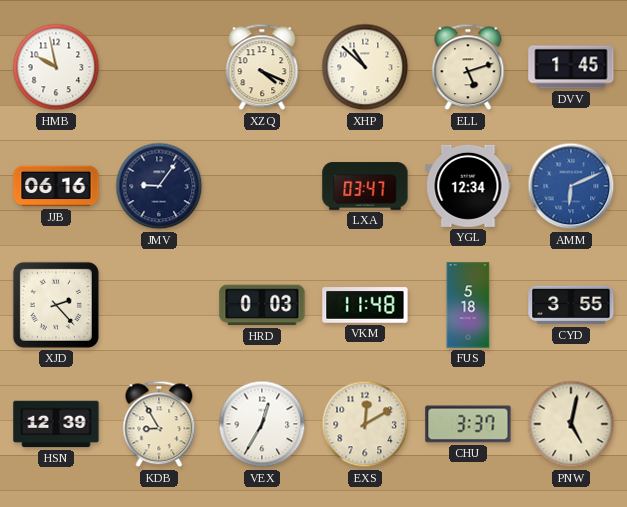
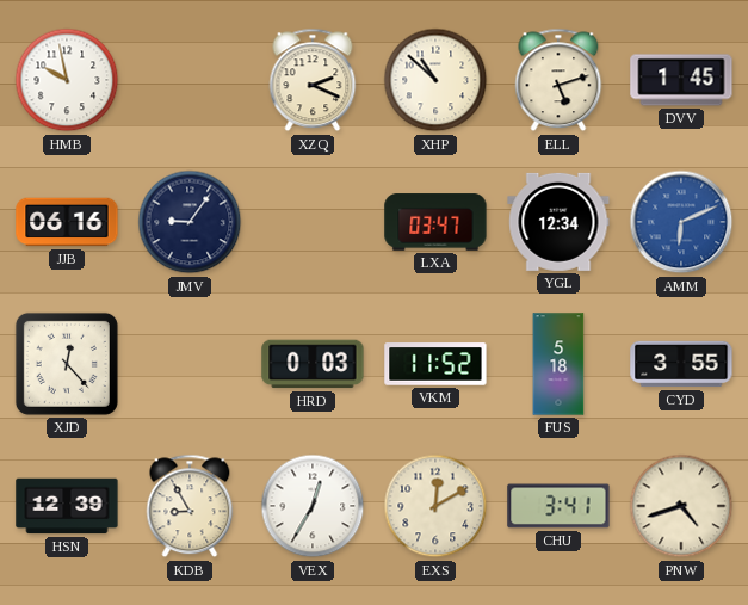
XZQ: 4:19 -> 2:19
XJD: 2:23 -> 12:23
VKM: 11:48 -> 11:52
CHU: 3:37 -> 3:41
PNW: 5:02 -> 4:42
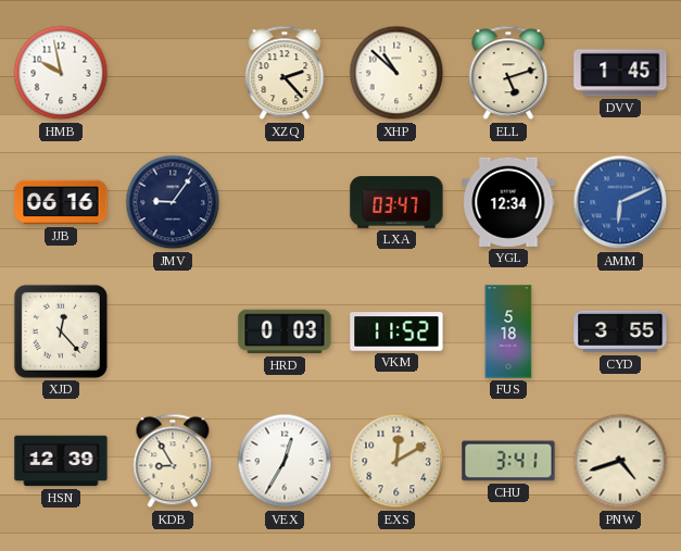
XZQ: 2:19 -> 2:23
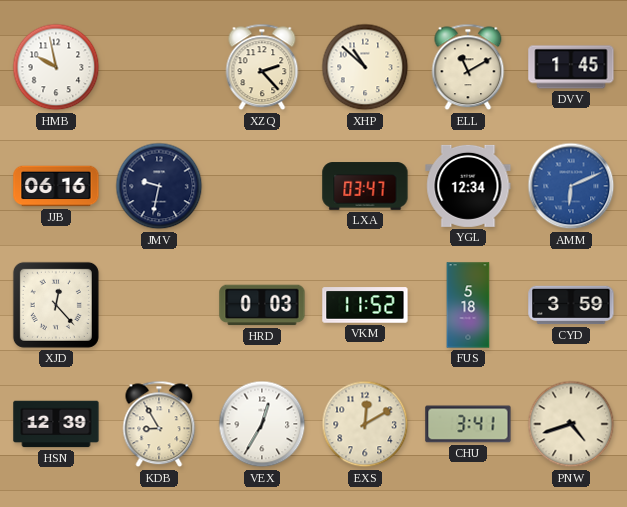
ELL: 5:12 -> 11:10
JMV: 9:06 -> 9:32
CYD: 3:55 -> 3:59
